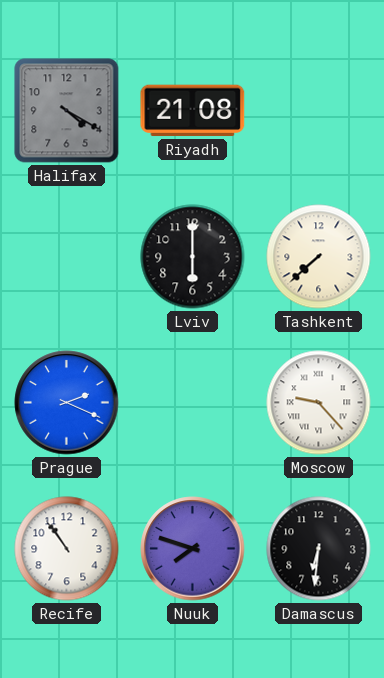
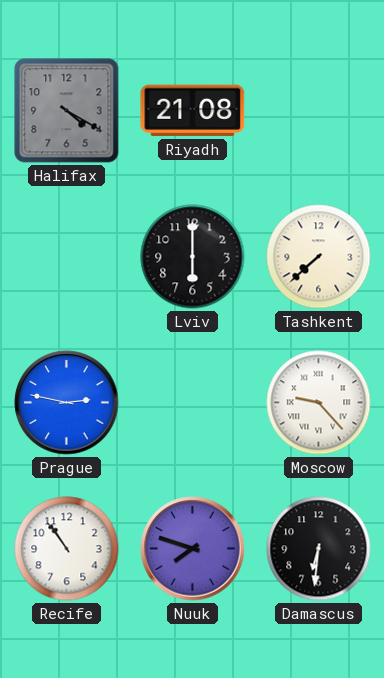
Prague: 2:19 -> 2:47
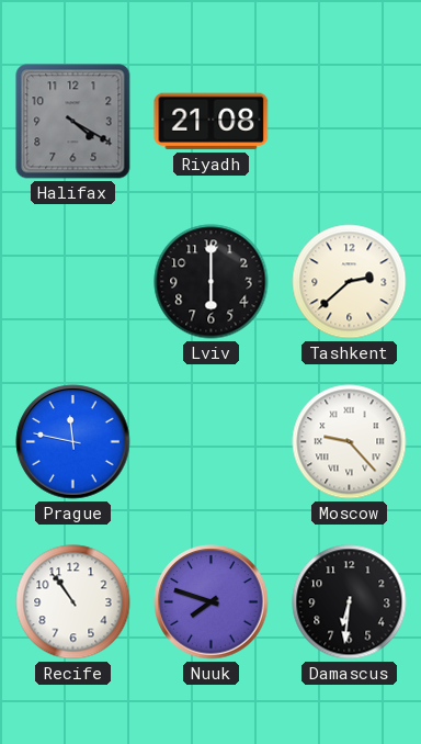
Tashkent: 7:38 -> 2:38
Prague: 2:47 -> 11:47
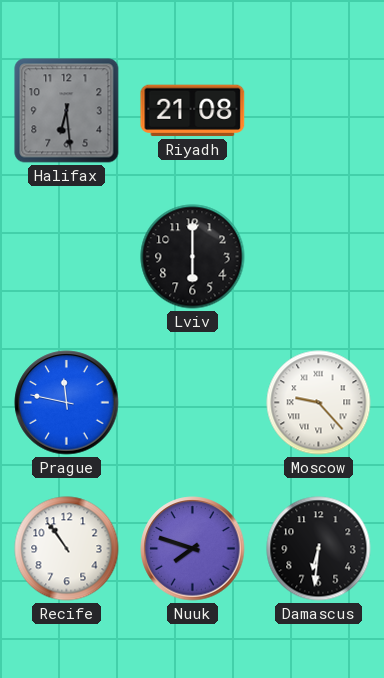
Halifax: 4:20 -> 6:29
Tashkent: 2:38 -> none
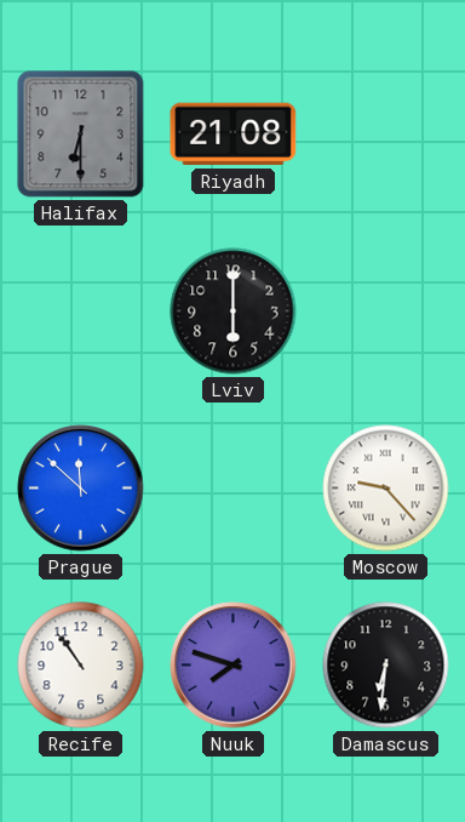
Halifax: 6:29 -> 6:30
Prague: 11:47 -> 11:52
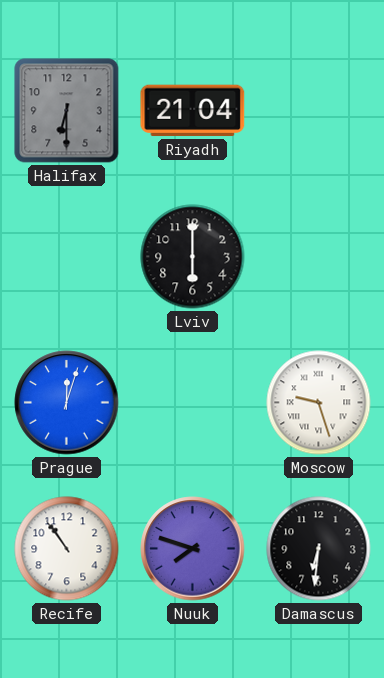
Riyadh: 21:08 -> 21:04
Prague: 11:52 -> 12:03
Moscow: 9:23 -> 9:27
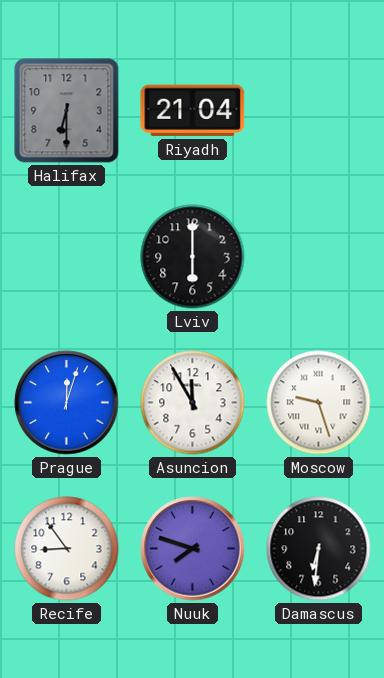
Asuncion: none -> 11:55
Recife: 10:54 -> 8:54
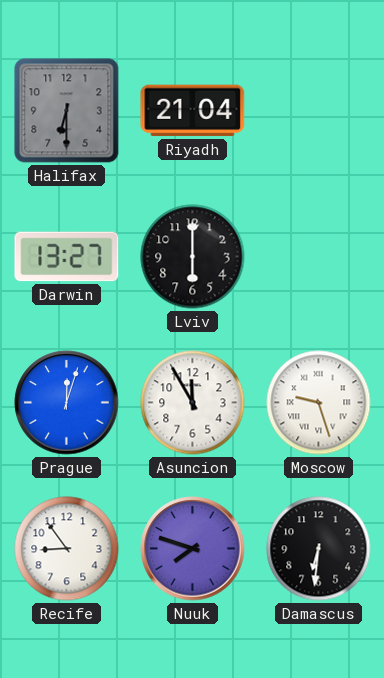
Darwin: none -> 13:27
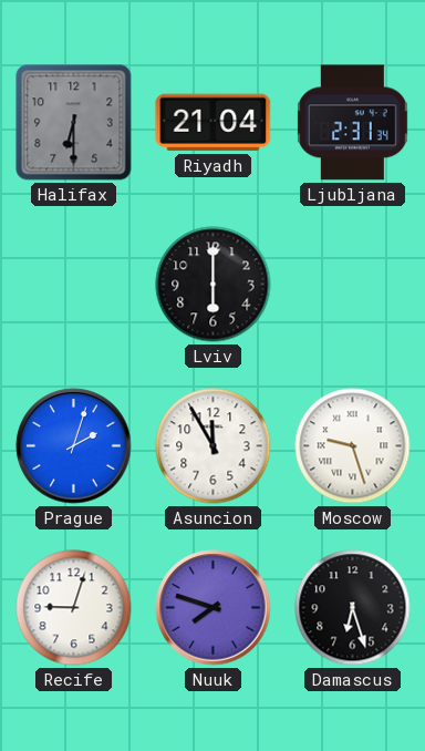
Ljubljana: none -> 2:31
Darwin: 13:27 -> none
Prague: 12:03 -> 2:03
Recife: 8:54 -> 9:03
Damascus: 6:31 -> 6:27
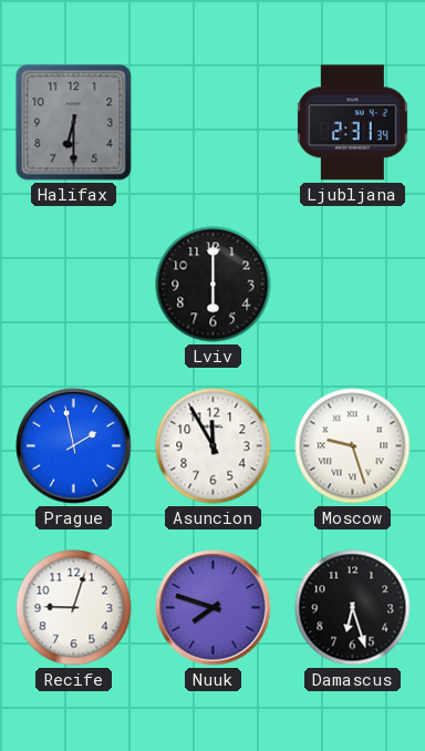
Riyadh: 21:04 -> none
Prague: 2:03 -> 1:58
